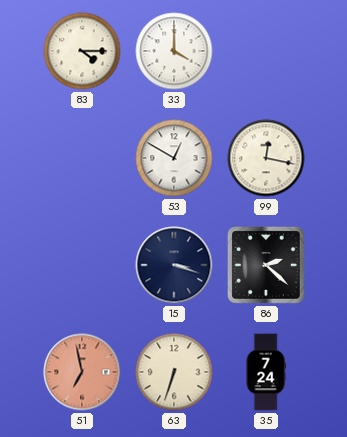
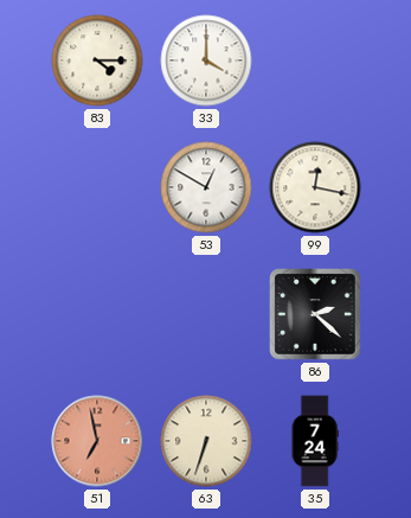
15: 3:18 -> none
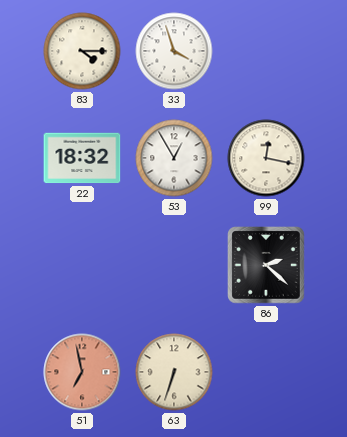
33: 4:00 -> 3:57
22: none -> 18:32
53: 12:50 -> 12:55
35: 7:24 -> none
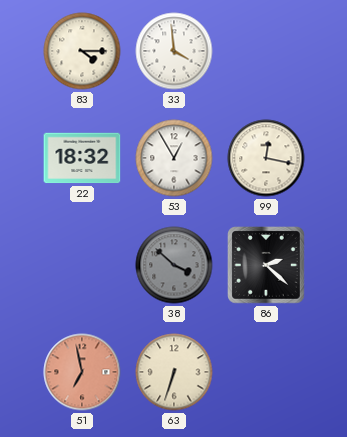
33: 3:57 -> 3:59
38: none -> 3:52
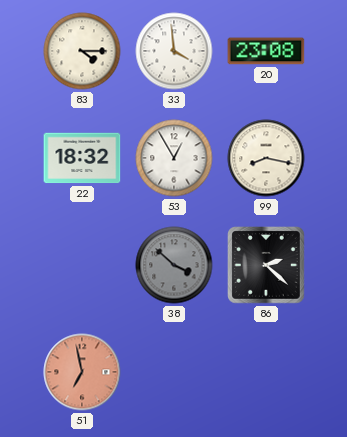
20: none -> 23:08
99: 12:17 -> 8:17
63: 6:33 -> none
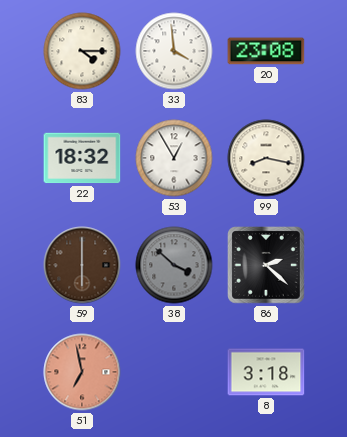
59: none -> 6:00
8: none -> 3:18
